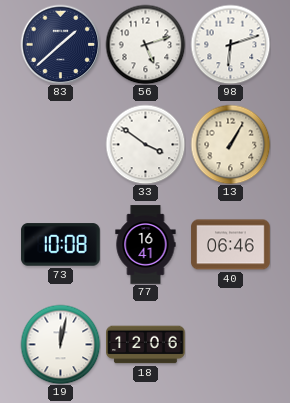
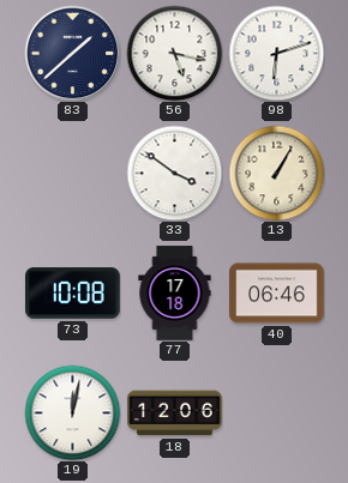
56: 5:12 -> 5:17
77: 16:41 -> 17:18
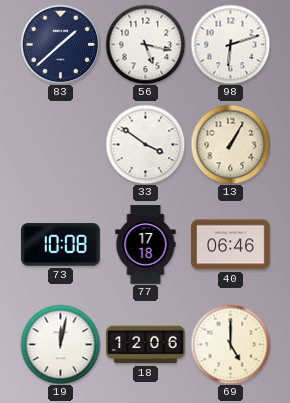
69: none -> 5:00
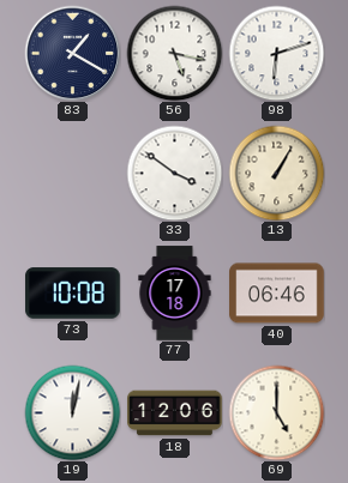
83: 1:38 -> 1:20
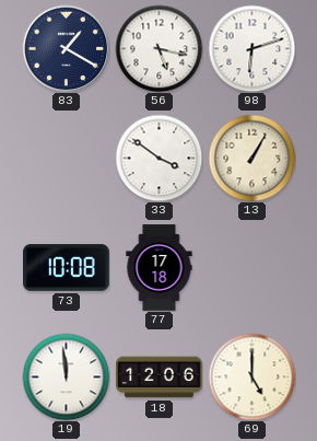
40: 06:46 -> none
19: 12:02 -> 11:59
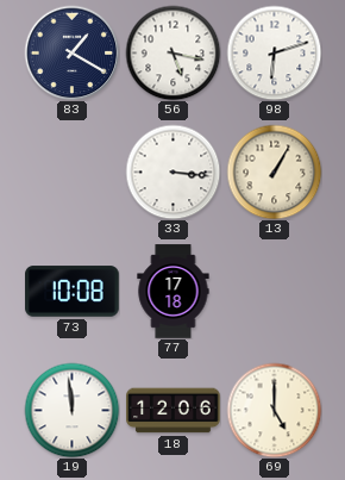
33: 3:51 -> 3:16
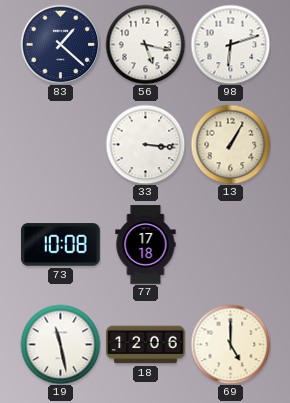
83: 1:20 -> 1:22
19: 11:59 -> 11:28
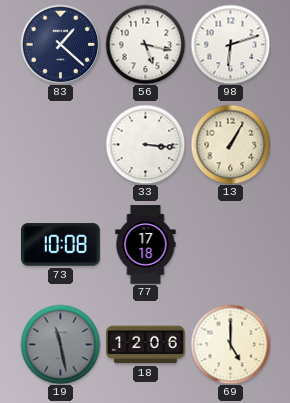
19 dial: white -> grey
